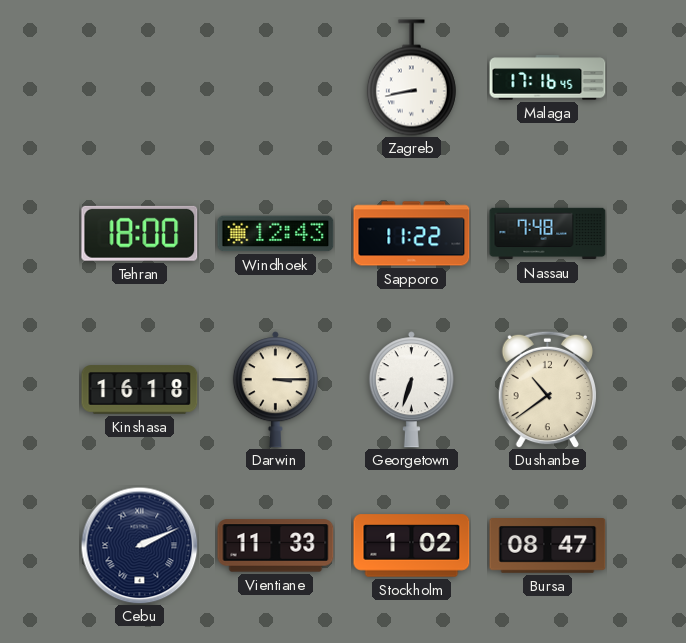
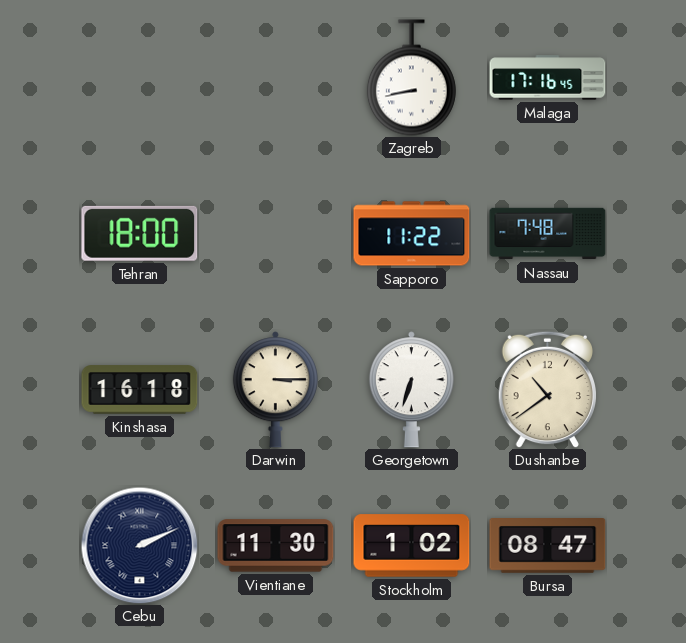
Windhoek: 12:43 -> none
Vientiane: 11:33 -> 11:30
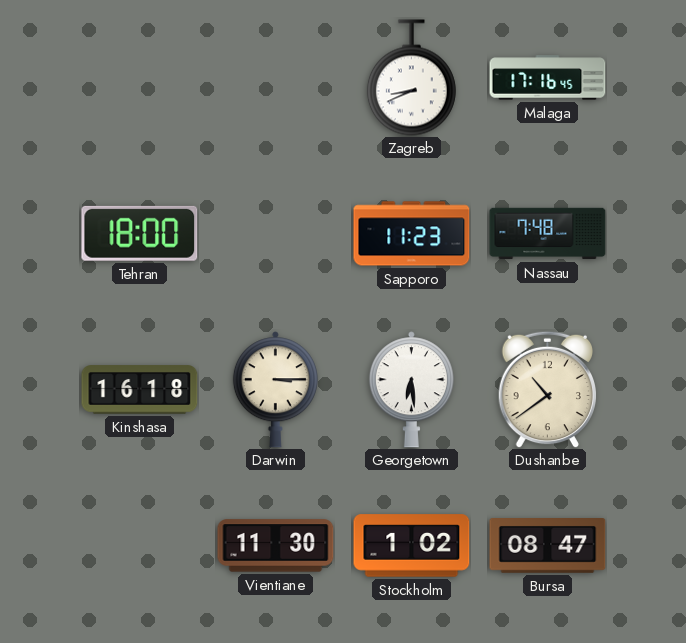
Zagreb: 8:43 -> 8:41
Sapporo: 11:22 -> 11:23
Georgetown: 6:33 -> 6:29
Cebu: 2:11 -> none
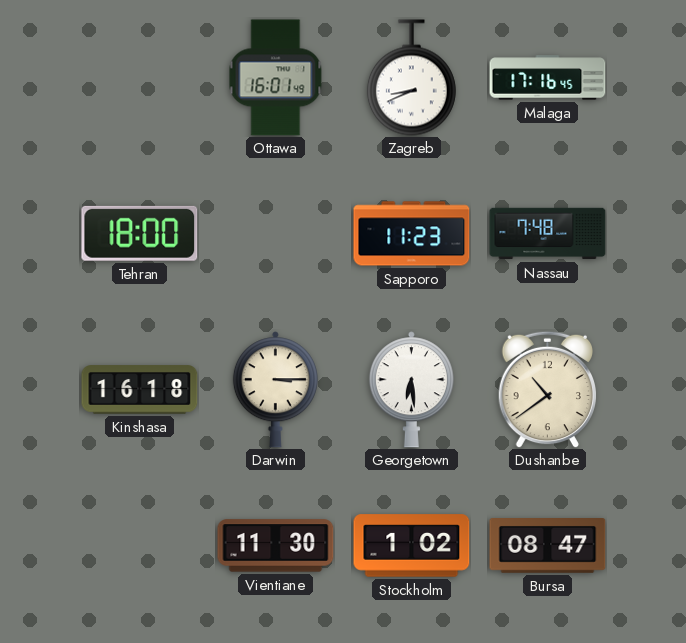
Ottawa: none -> 16:01
